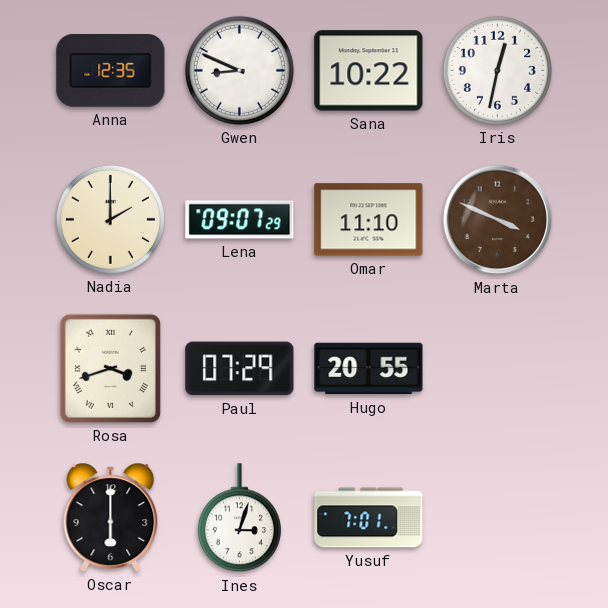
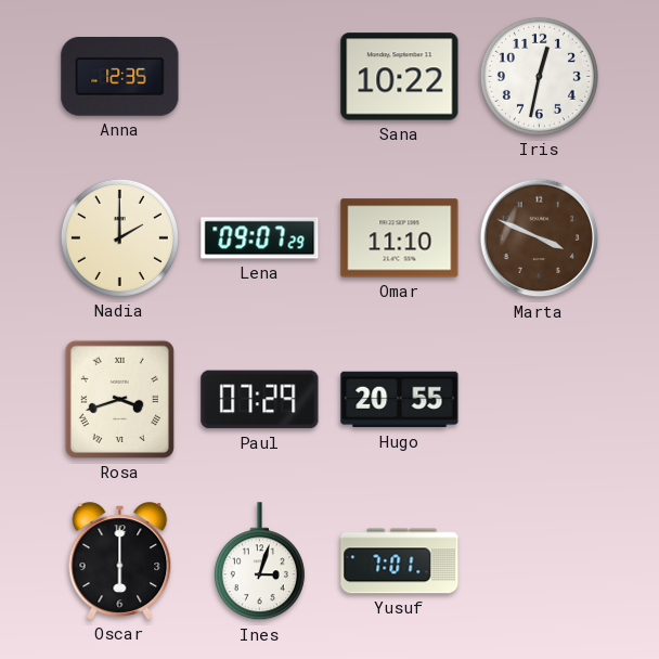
Gwen: 8:49 -> none
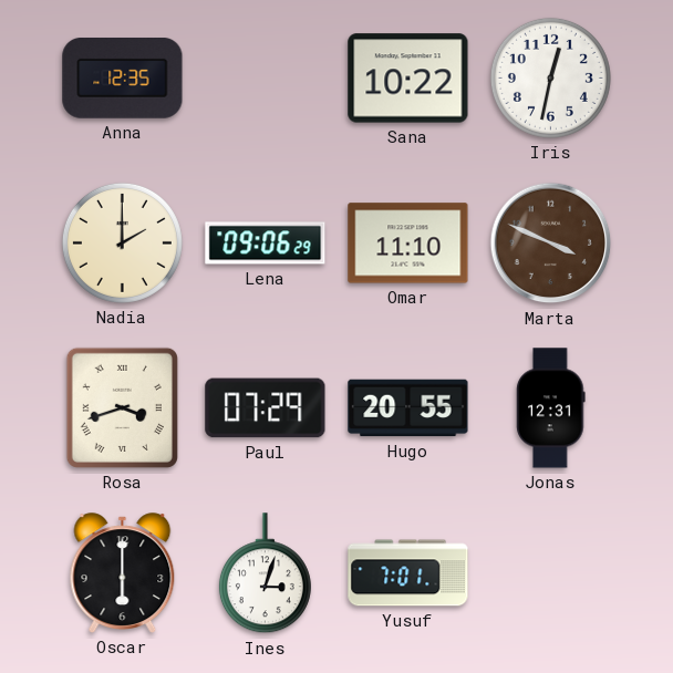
Lena: 09:07 -> 09:06
Jonas: none -> 12:31
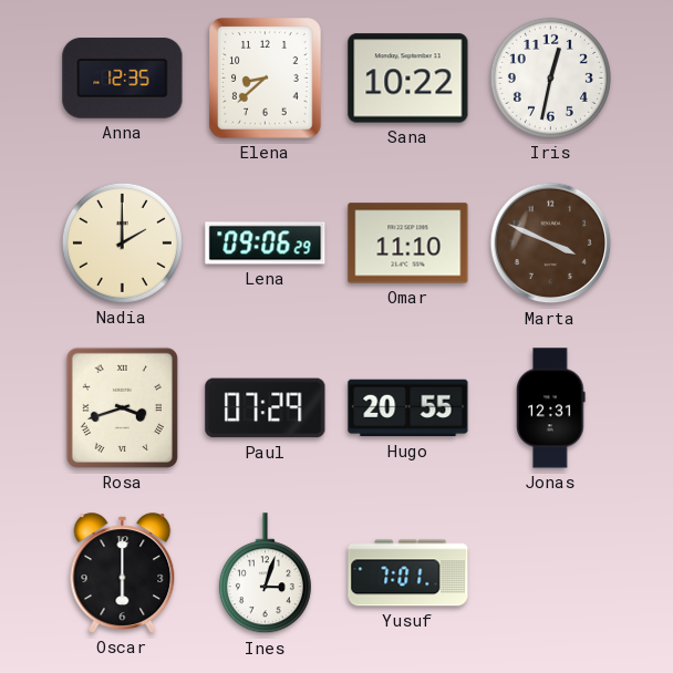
Elena: none -> 8:38
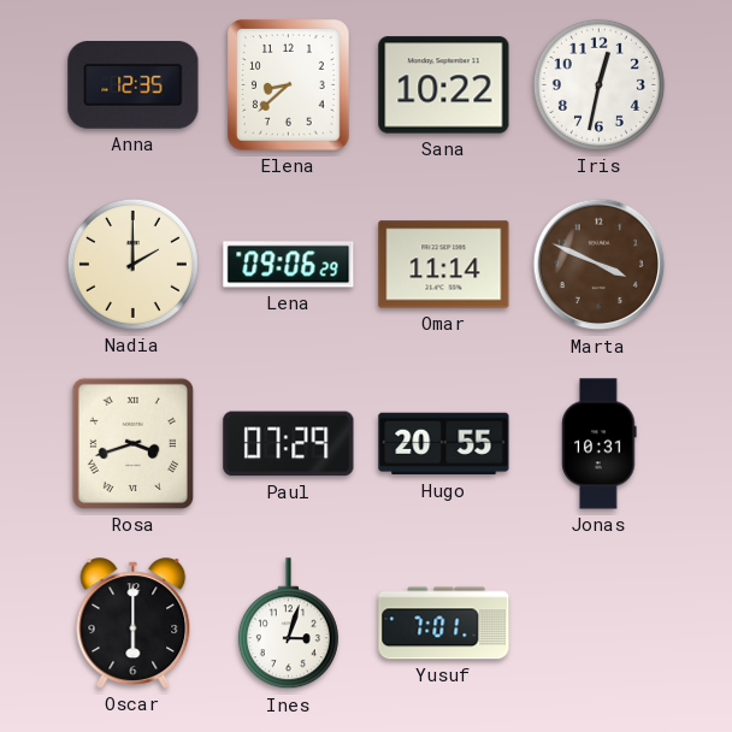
Omar: 11:10 -> 11:14
Jonas: 12:31 -> 10:31
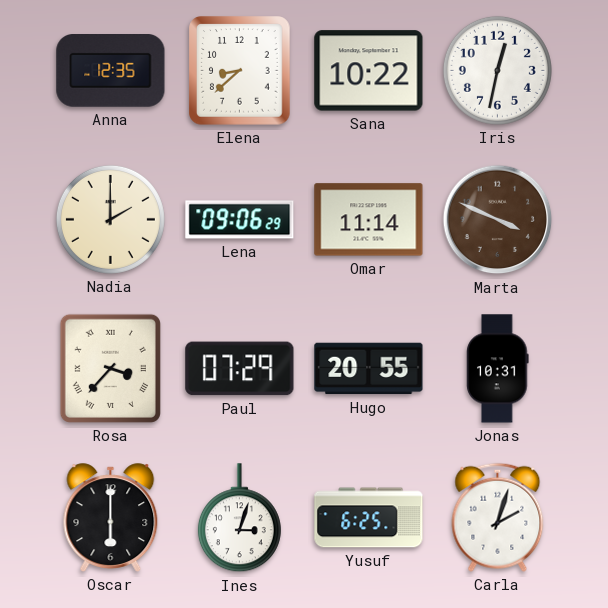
Rosa: 3:42 -> 3:37
Yusuf: 7:01 -> 6:25
Carla: none -> 2:03
